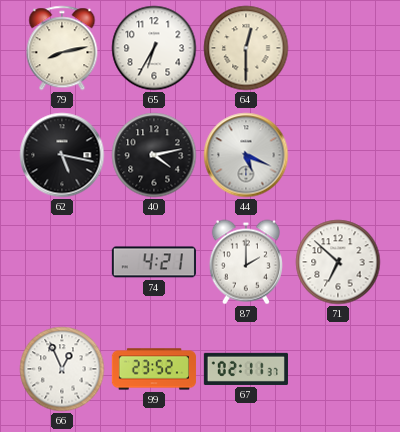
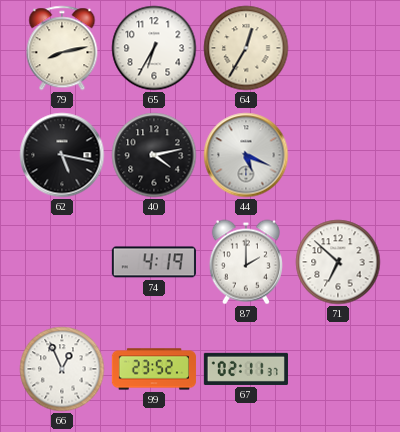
64: 12:30 -> 12:35
74: 4:21 -> 4:19
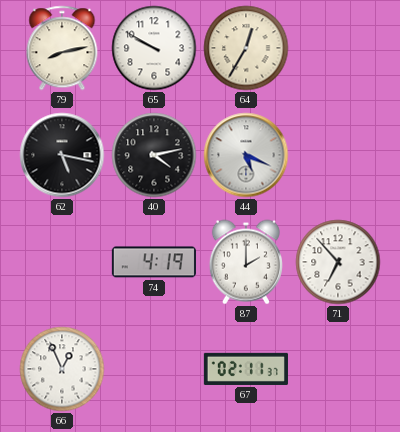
65: 6:35 -> 9:50
71: 6:52 -> 6:53
99: 23:52 -> none
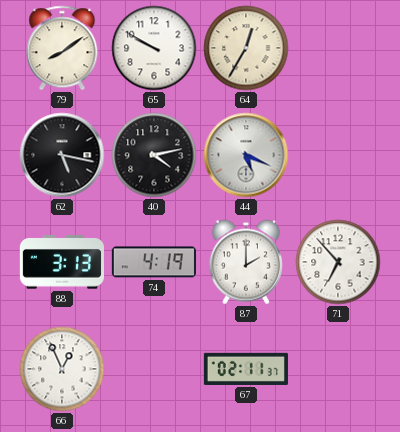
79: 8:13 -> 8:09
88: none -> 3:13
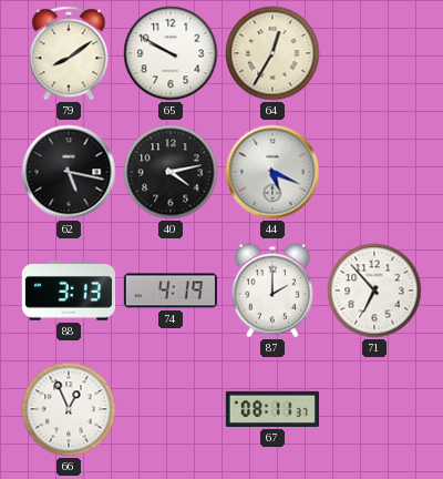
67: 02:11 -> 08:11
